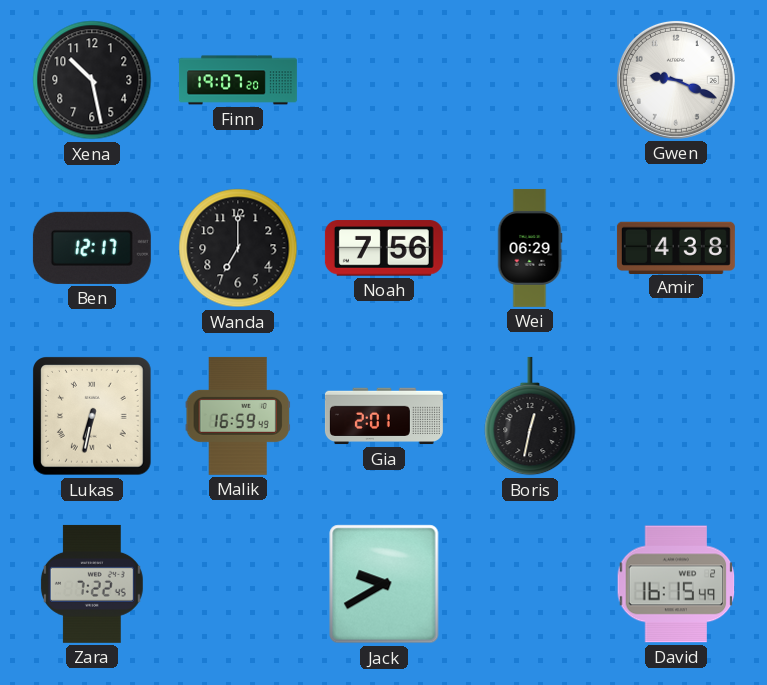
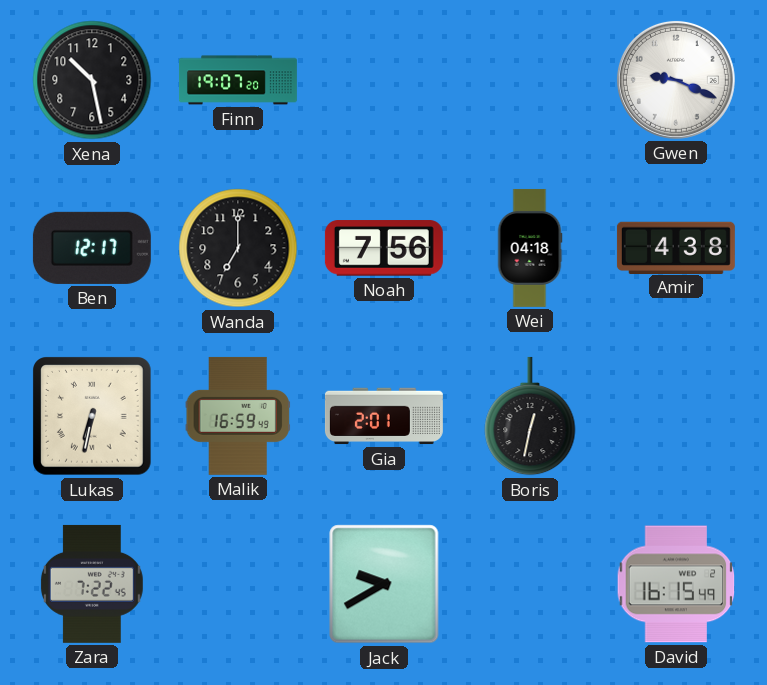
Wei: 06:29 -> 04:18
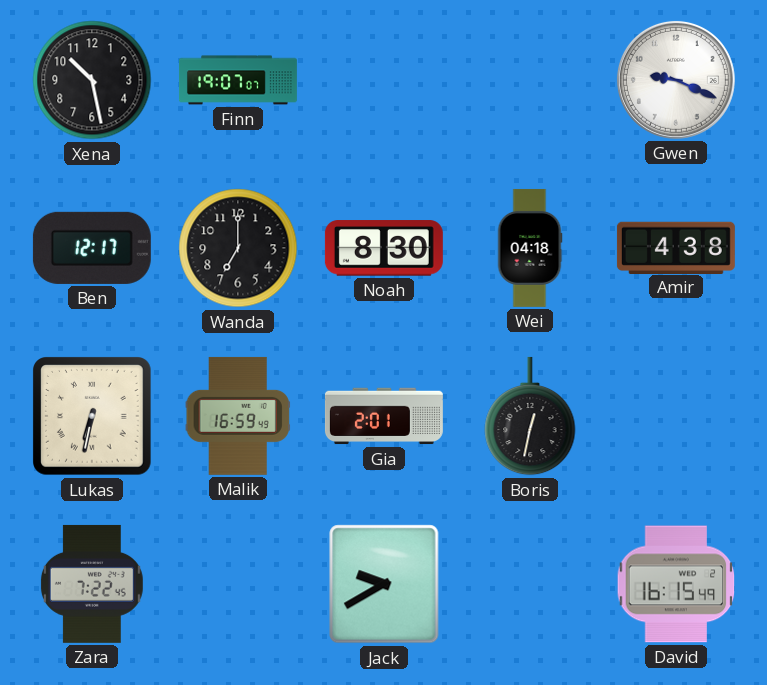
Finn: 19:07:20 -> 19:07:07
Noah: 7:56 -> 8:30
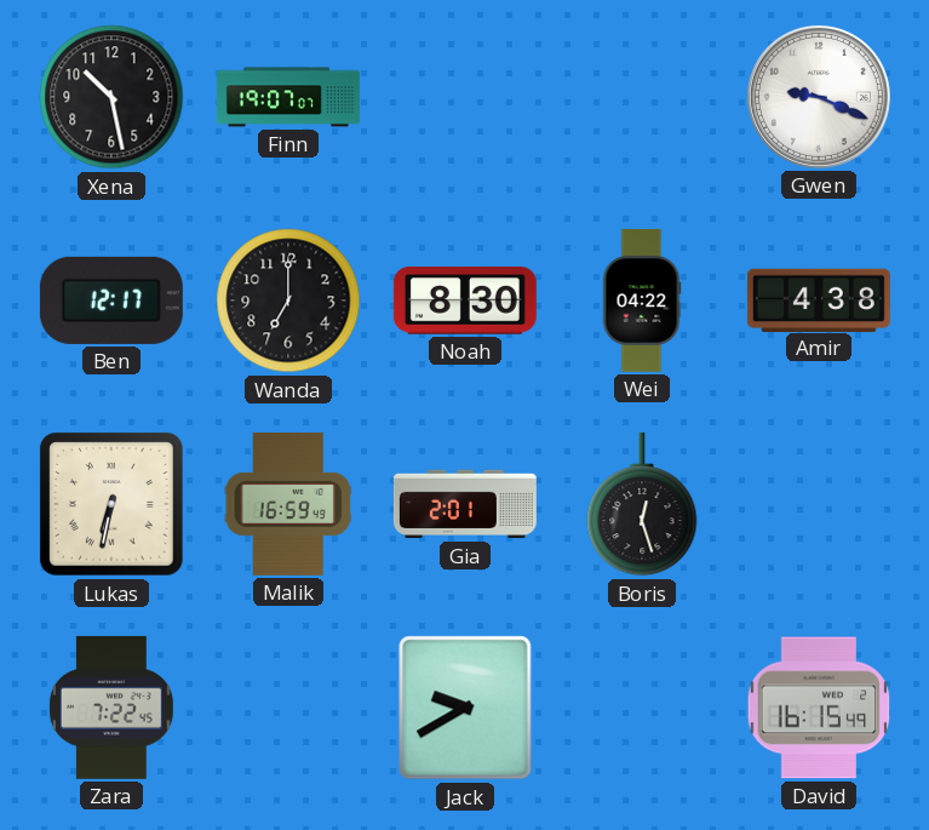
Wei: 04:18 -> 04:22
Boris: 12:32 -> 12:27
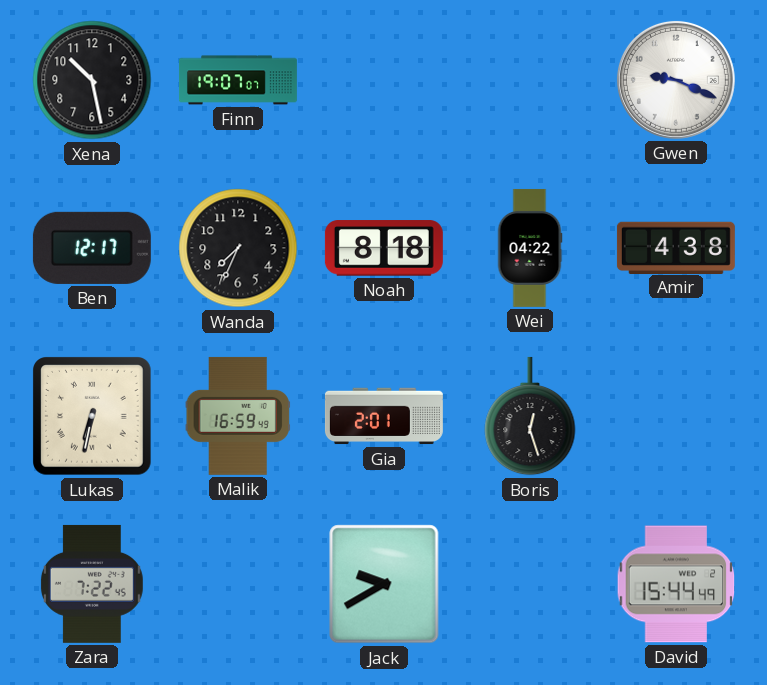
Wanda: 7:00 -> 7:34
Noah: 8:30 -> 8:18
David: 16:15 -> 15:44
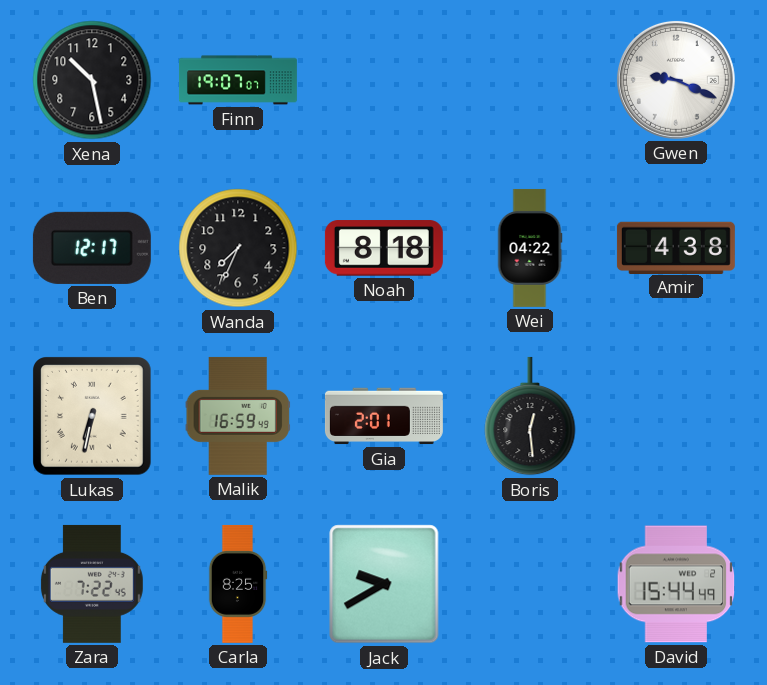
Boris: 12:27 -> 12:29
Carla: none -> 8:25
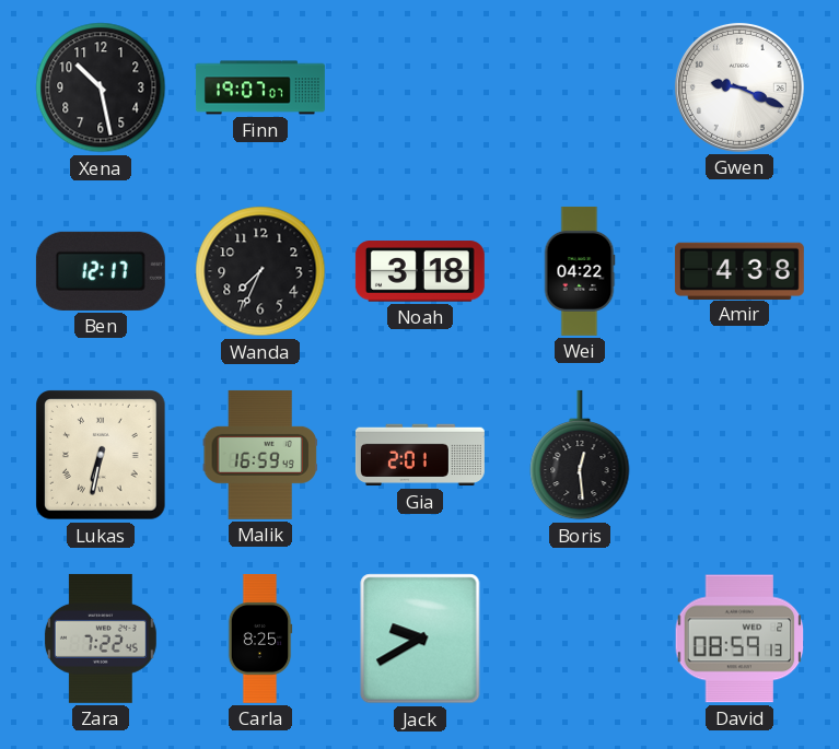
Noah: 8:18 -> 3:18
David: 15:44 -> 08:59
